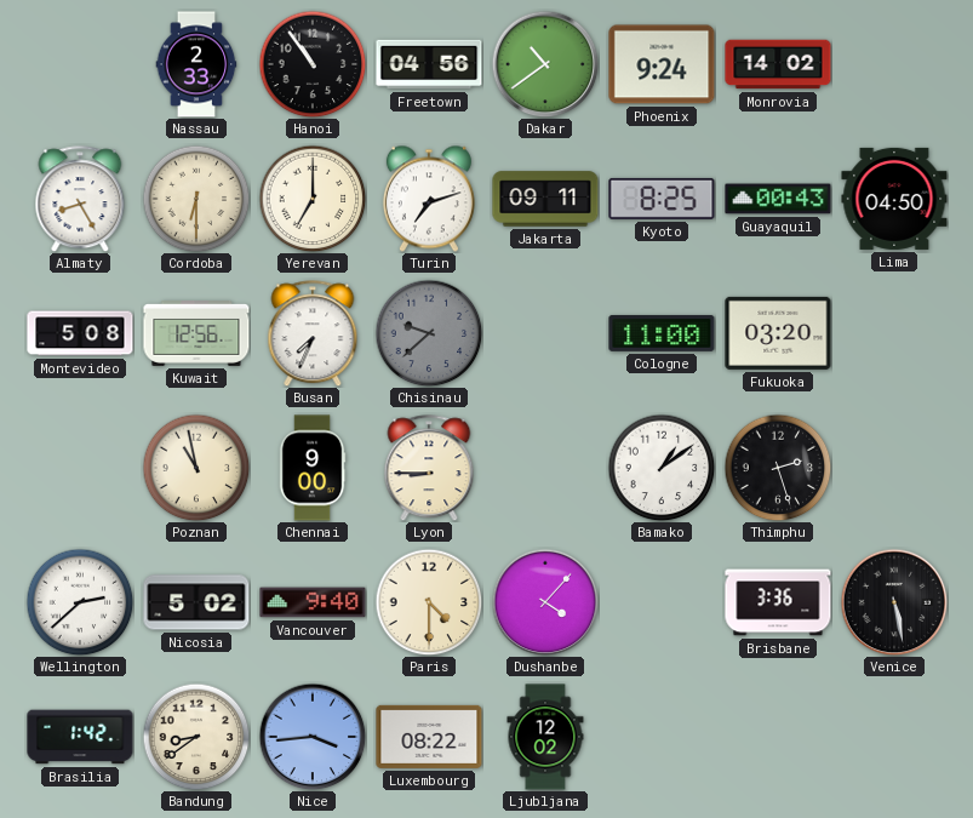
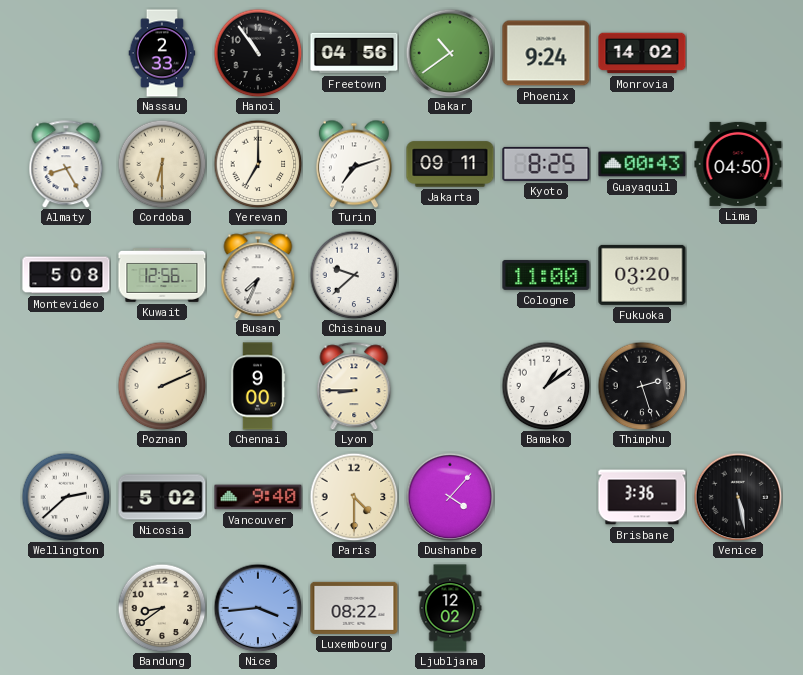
Chisinau dial: grey -> white
Poznan: 10:58 -> 2:11
Brasilia: 1:42 -> none
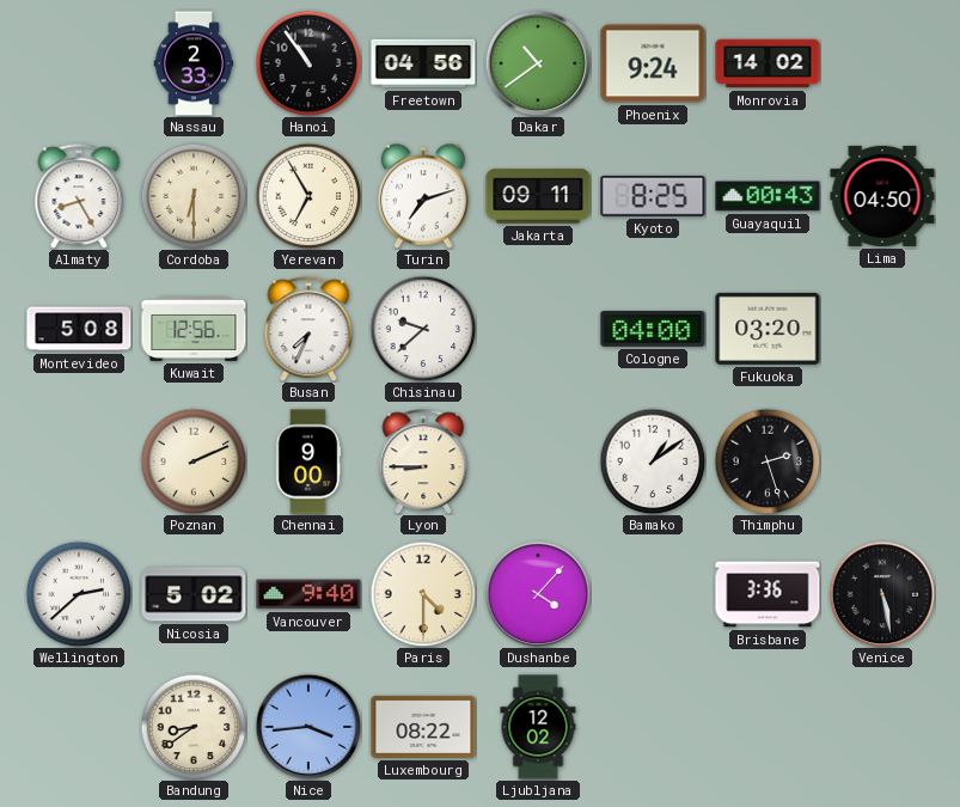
Yerevan: 7:00 -> 6:55
Cologne: 11:00 -> 04:00
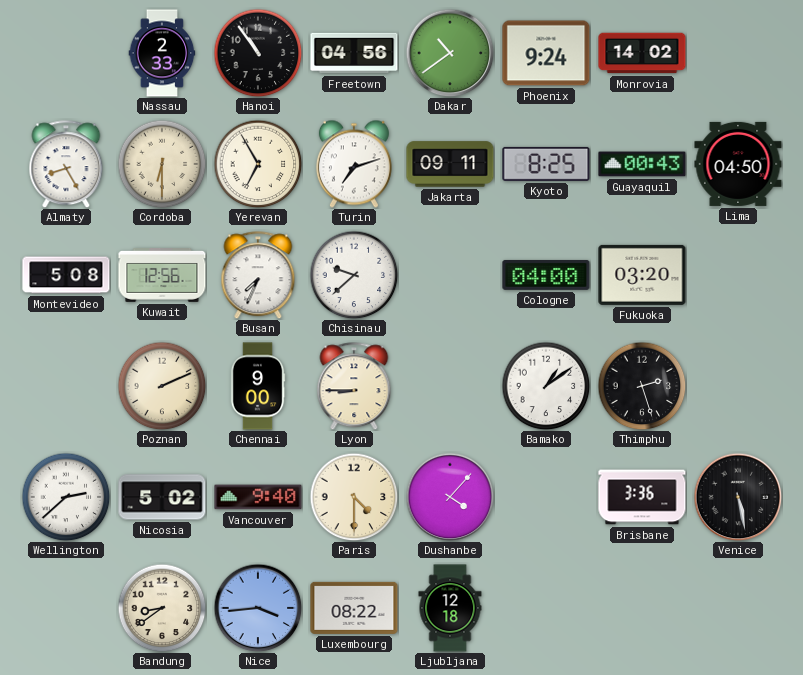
Ljubljana: 12:02 -> 12:18
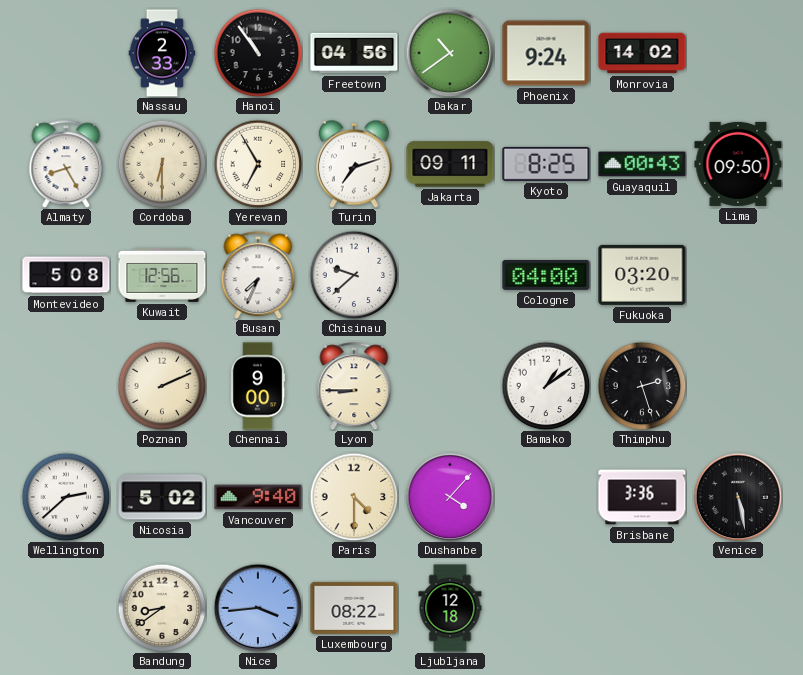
Lima: 04:50 -> 09:50
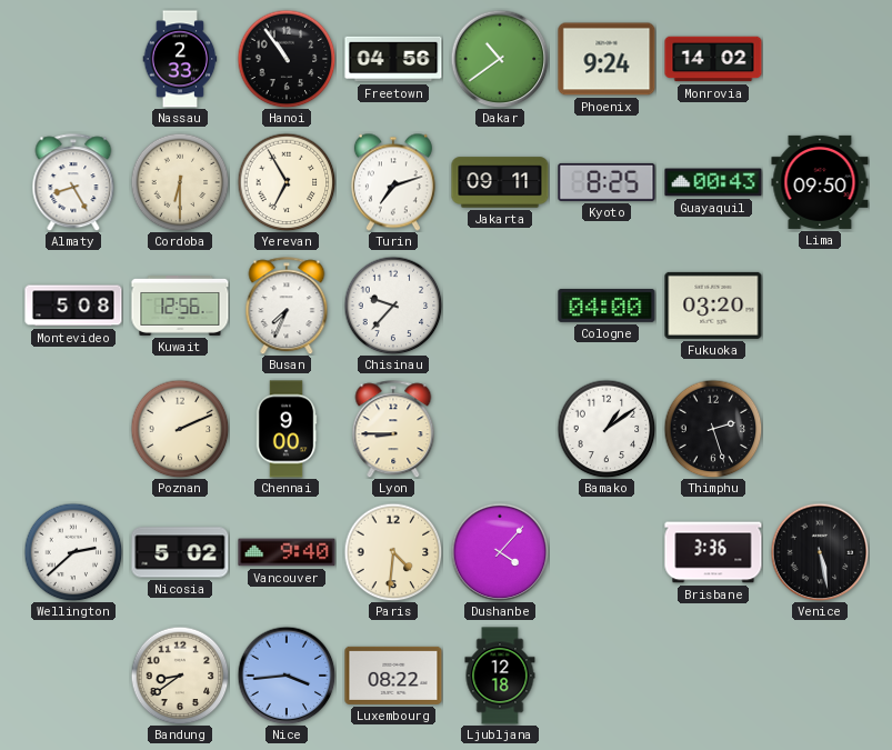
Chisinau: 9:38 -> 9:37
Paris: 4:30 -> 4:31
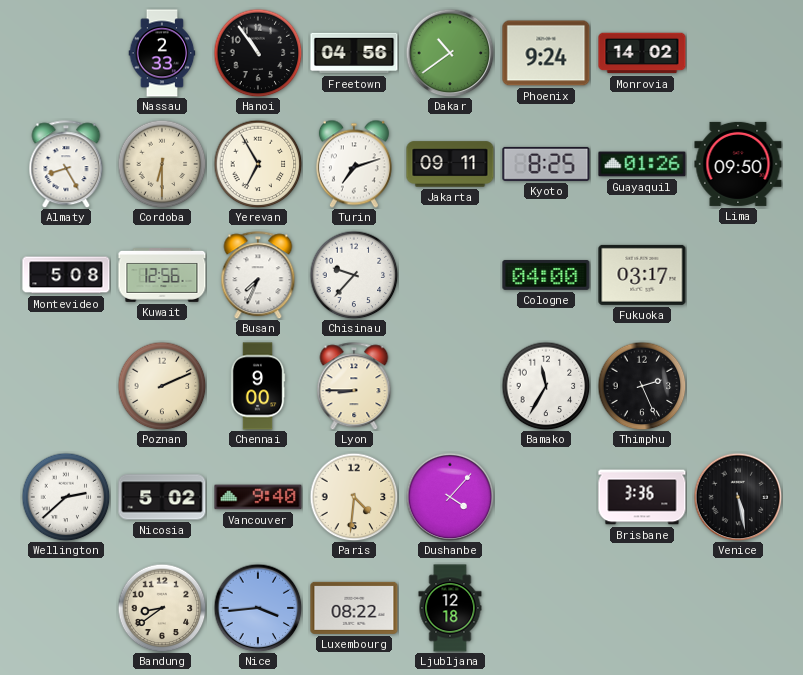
Guayaquil: 00:43 -> 01:26
Fukuoka: 03:20 -> 03:17
Bamako: 1:09 -> 11:35
Thimphu: 2:27 -> 2:26
